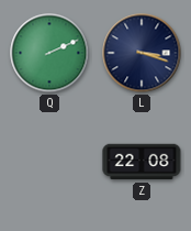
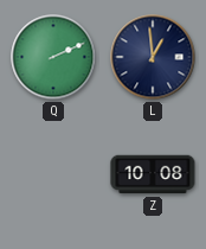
L: 3:18 -> 12:59
Z: 22:08 -> 10:08
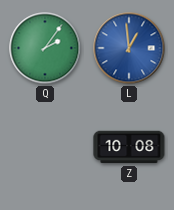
Q: 2:11 -> 2:06
L dial: navy -> blue
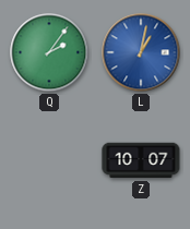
L: 12:59 -> 1:02
Z: 10:08 -> 10:07
